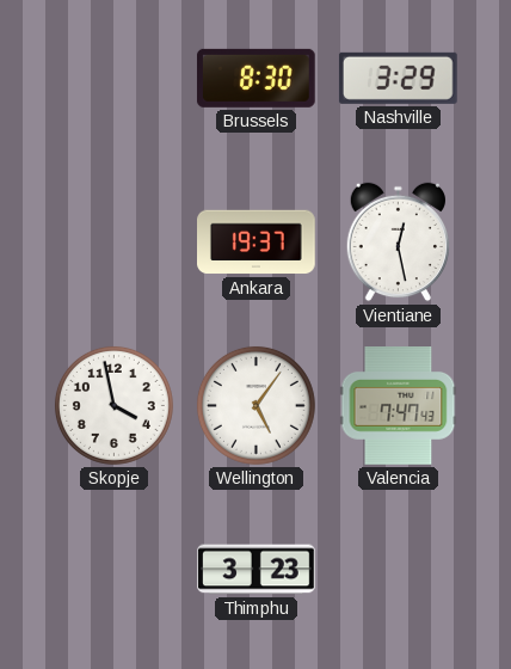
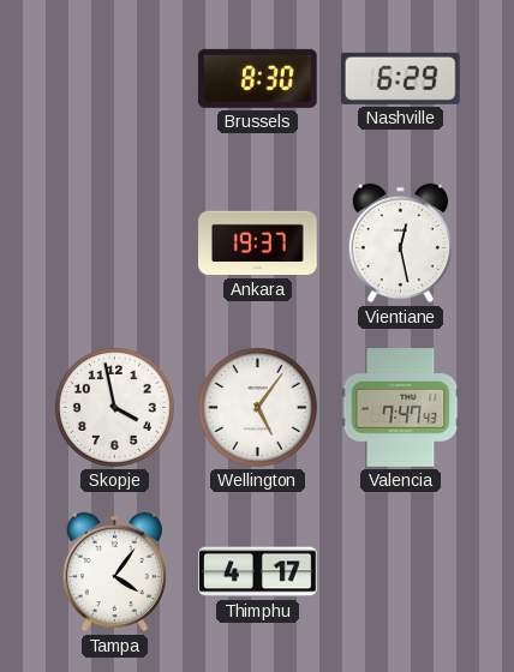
Nashville: 3:29 -> 6:29
Tampa: none -> 4:06
Thimphu: 3:23 -> 4:17
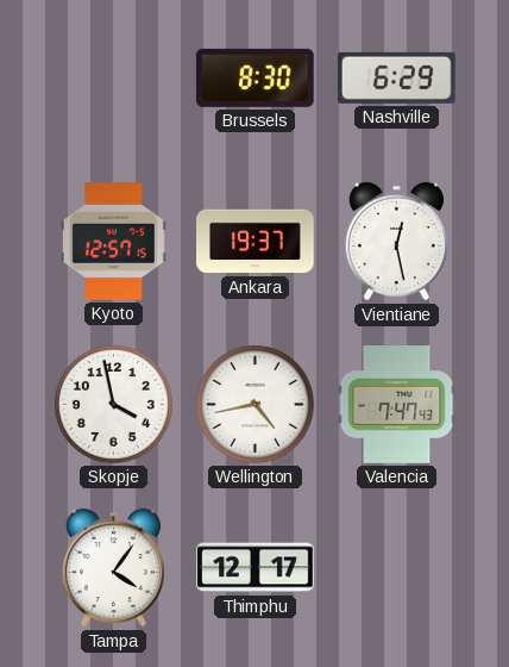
Kyoto: none -> 12:57
Wellington: 5:06 -> 4:43
Thimphu: 4:17 -> 12:17
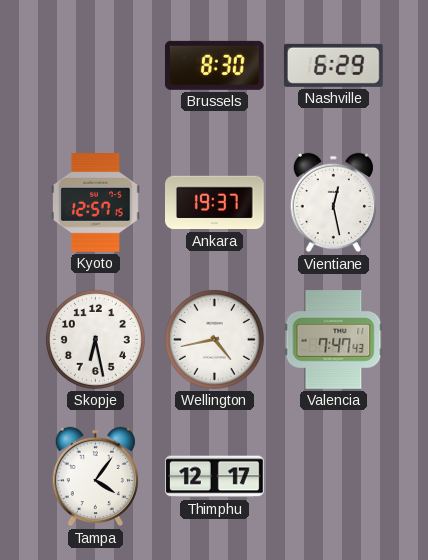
Skopje: 3:58 -> 6:28
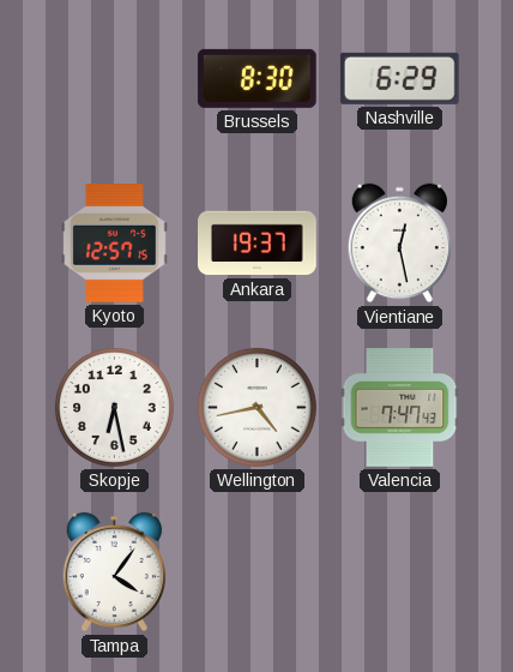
Thimphu: 12:17 -> none
